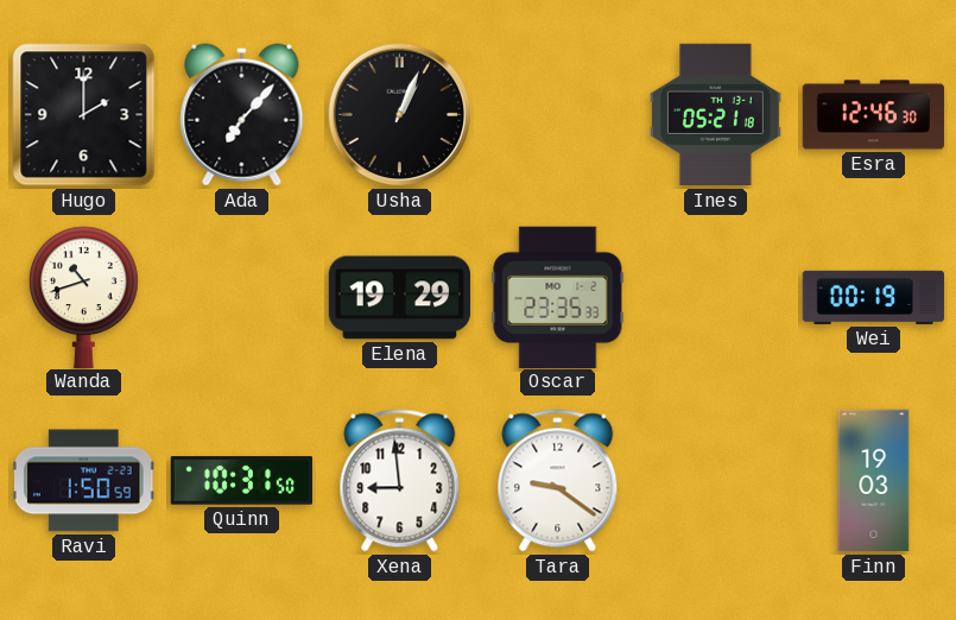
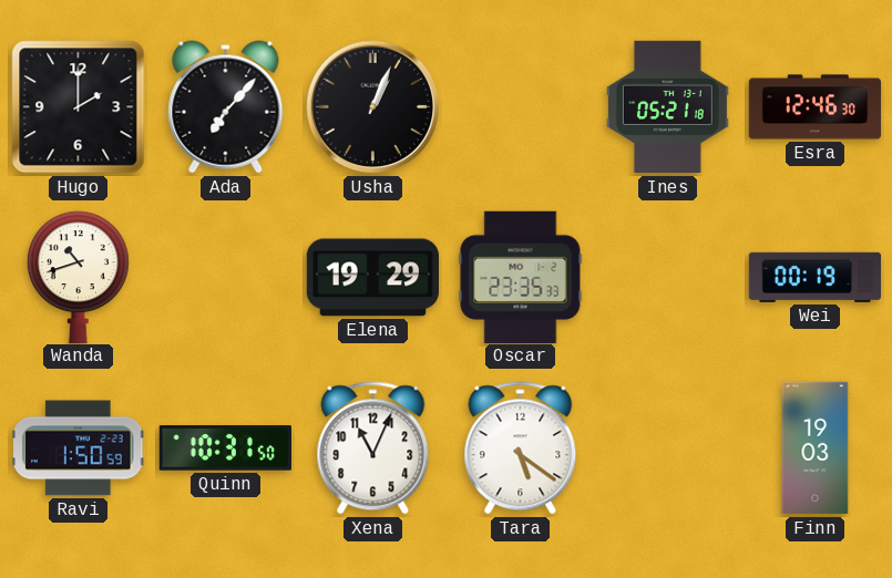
Xena: 8:59 -> 11:04
Tara: 9:21 -> 5:21
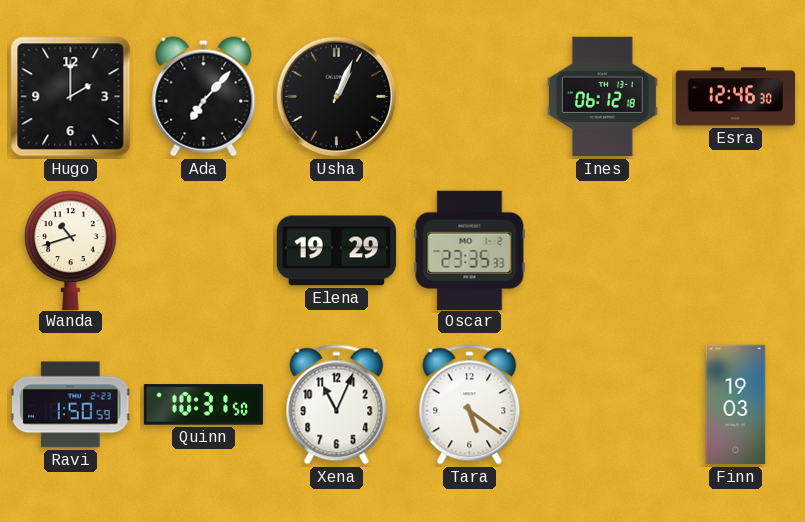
Ines: 05:21 -> 06:12
Wei: 00:19 -> none
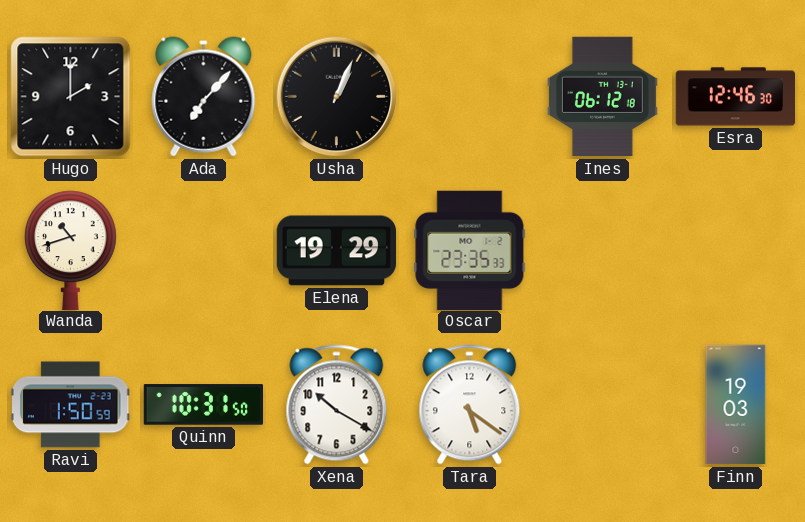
Xena: 11:04 -> 10:20
